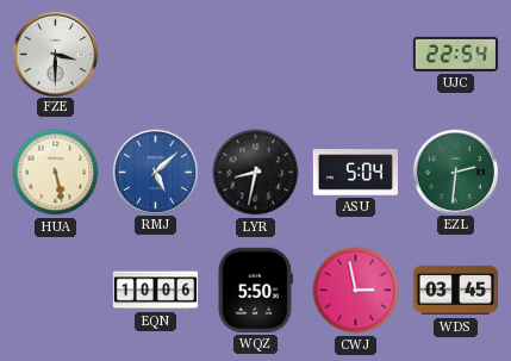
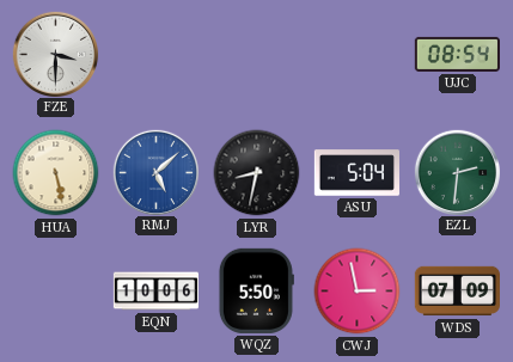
UJC: 22:54 -> 08:54
WDS: 03:45 -> 07:09
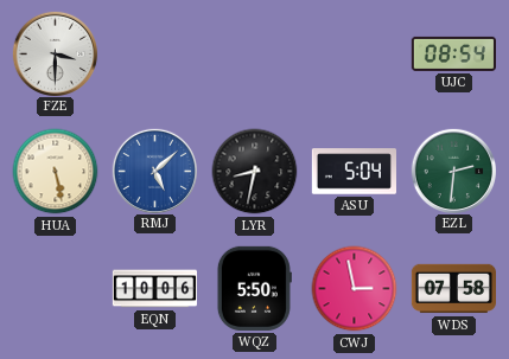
WDS: 07:09 -> 07:58
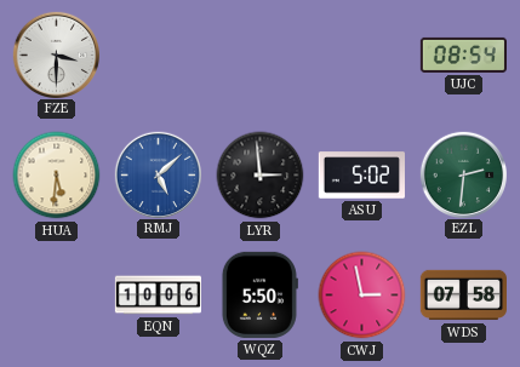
HUA: 5:28 -> 5:31
LYR: 8:32 -> 2:59
ASU: 5:04 -> 5:02
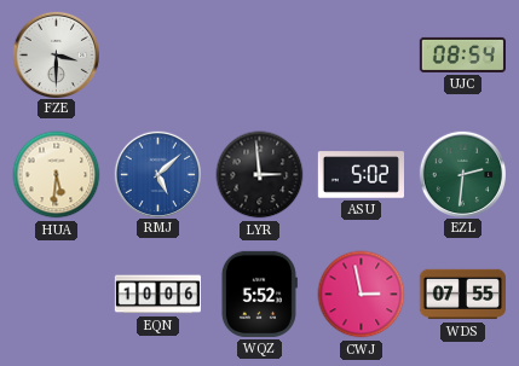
WQZ: 5:50 -> 5:52
WDS: 07:58 -> 07:55
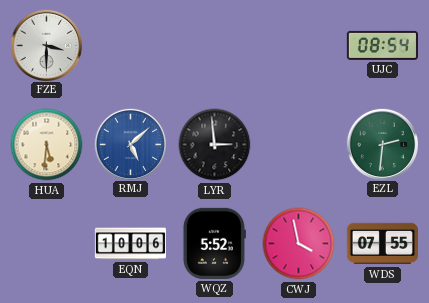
ASU: 5:02 -> none
CWJ: 2:58 -> 3:58
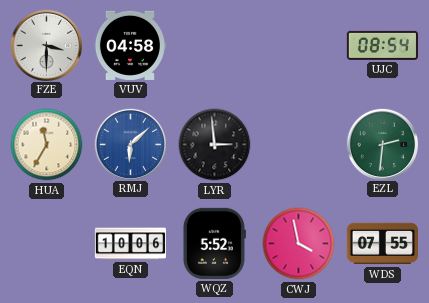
VUV: none -> 04:58
HUA: 5:31 -> 11:35
RMJ: 5:08 -> 6:08
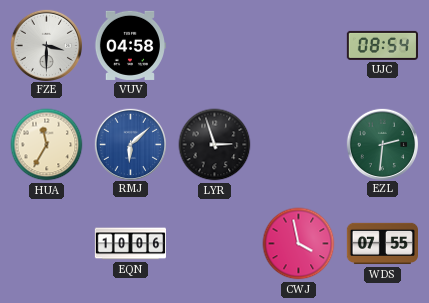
LYR: 2:59 -> 2:57
WQZ: 5:52 -> none
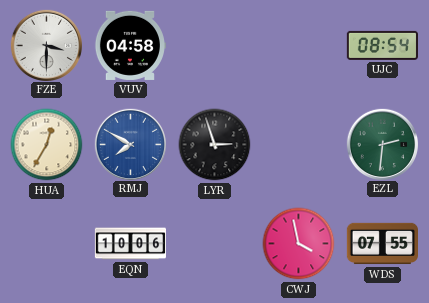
HUA: 11:35 -> 12:35
RMJ: 6:08 -> 7:50
